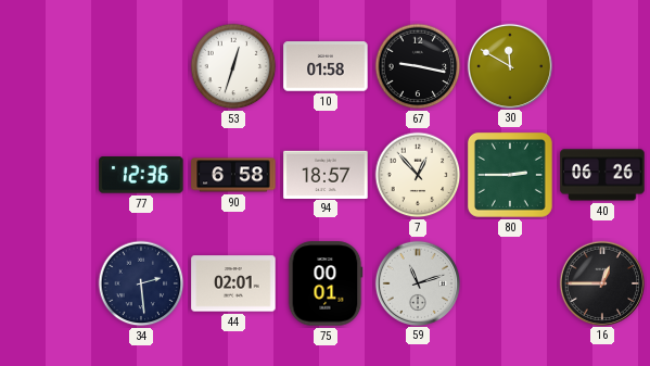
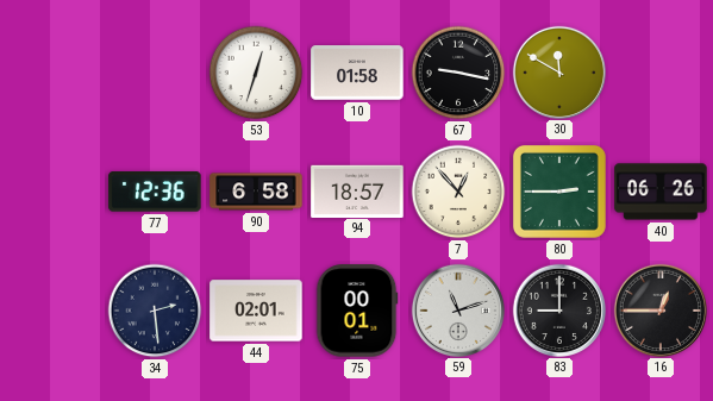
83: none -> 9:00
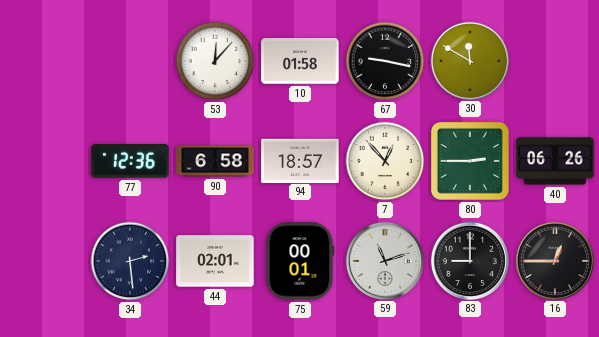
53: 12:33 -> 12:07
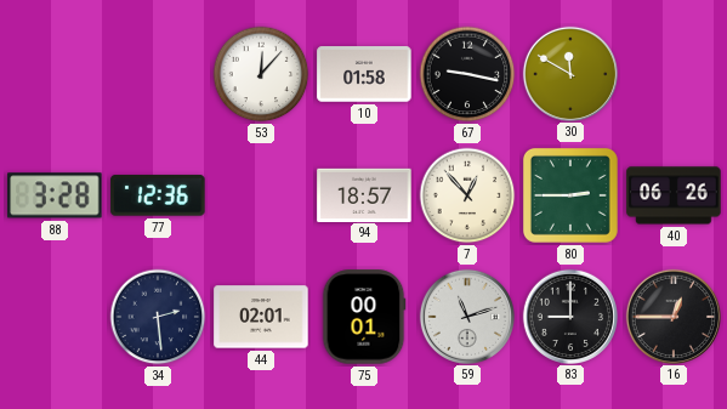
88: none -> 3:28
90: 6:58 -> none
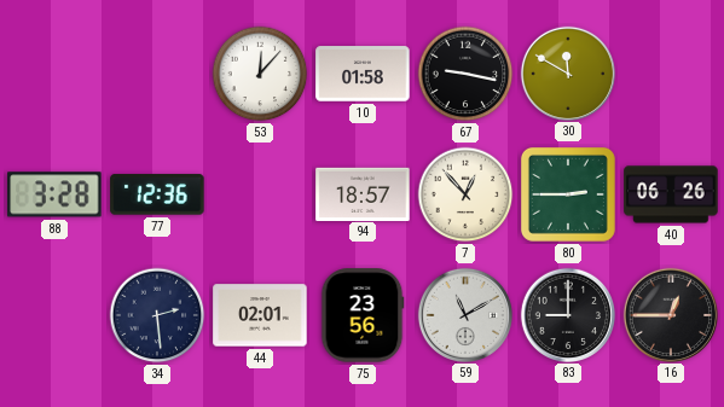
75: 00:01 -> 23:56
59: 11:12 -> 11:10
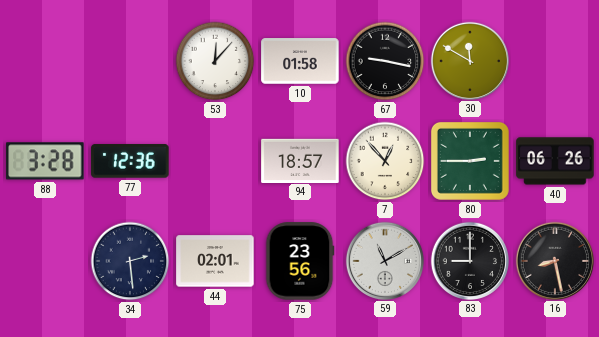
16: 12:45 -> 8:28
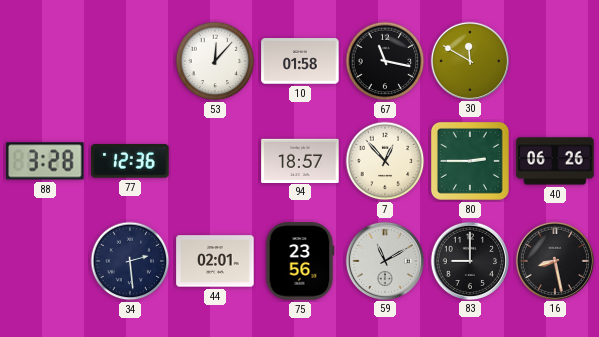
67: 9:17 -> 11:17
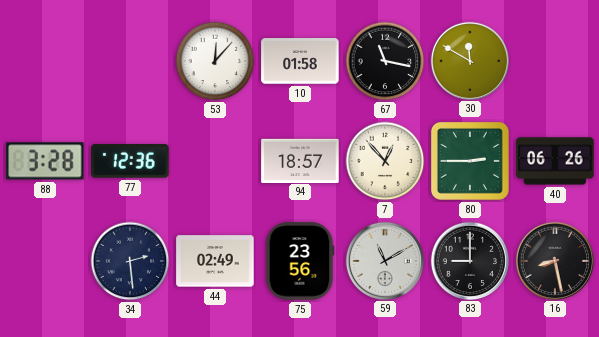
44: 02:01 -> 02:49
